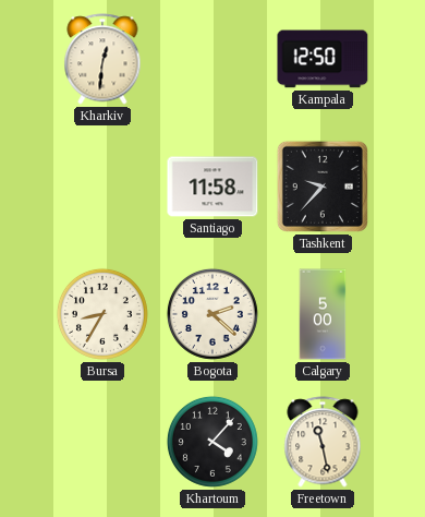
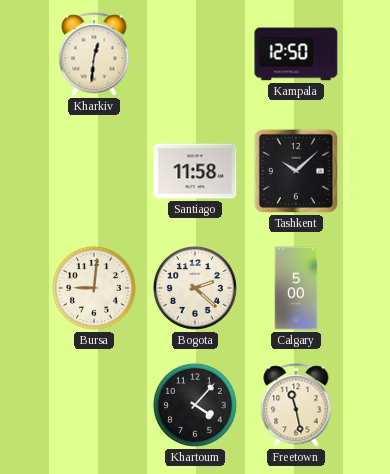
Tashkent: 9:37 -> 10:08
Bursa: 8:35 -> 9:01
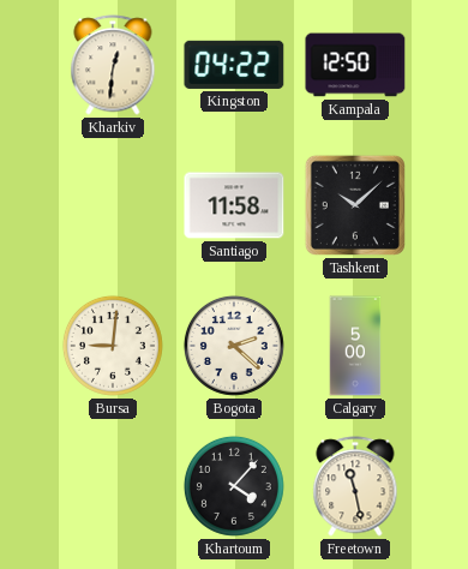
Kingston: none -> 04:22
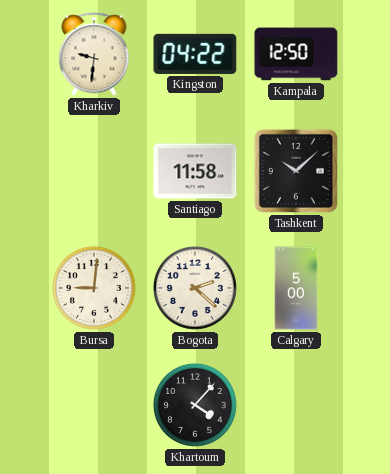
Kharkiv: 12:31 -> 9:31
Freetown: 11:28 -> none
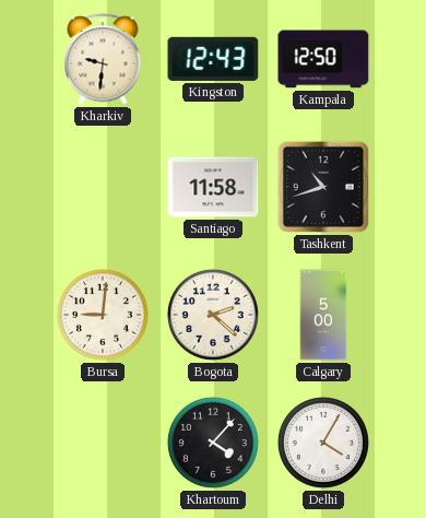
Kingston: 04:22 -> 12:43
Tashkent: 10:08 -> 10:42
Delhi: none -> 4:05
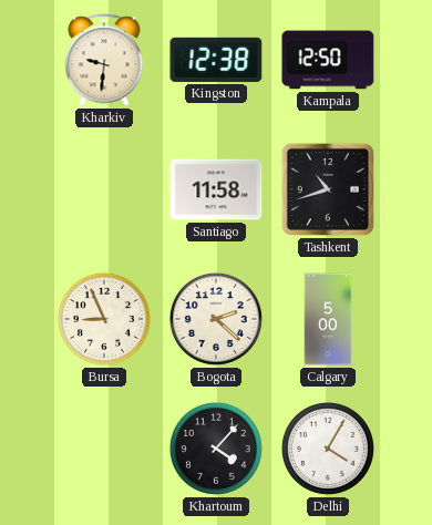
Kingston: 12:43 -> 12:38
Bursa: 9:01 -> 8:56
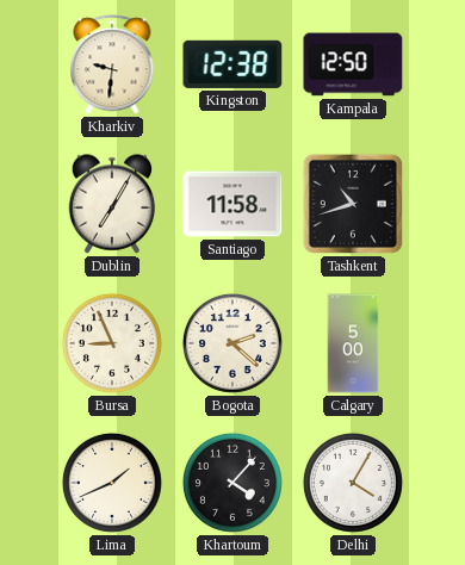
Dublin: none -> 7:05
Lima: none -> 1:41
